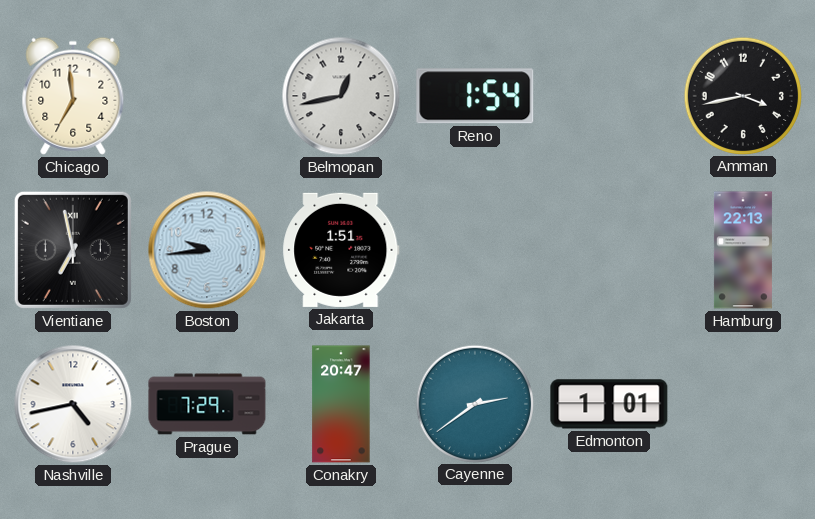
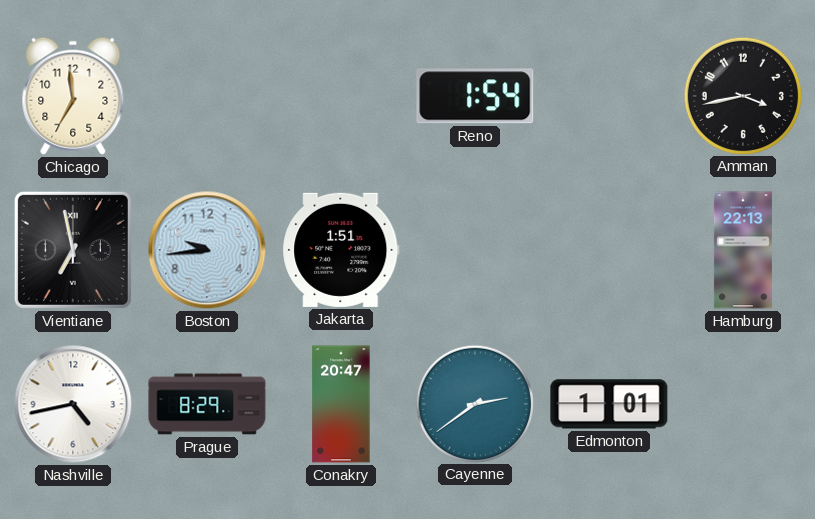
Belmopan: 12:43 -> none
Prague: 7:29 -> 8:29
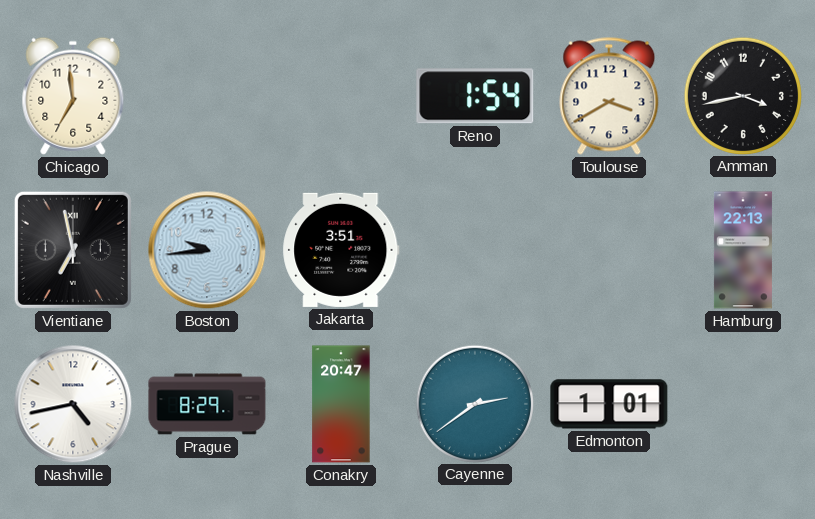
Toulouse: none -> 3:40
Jakarta: 1:51 -> 3:51
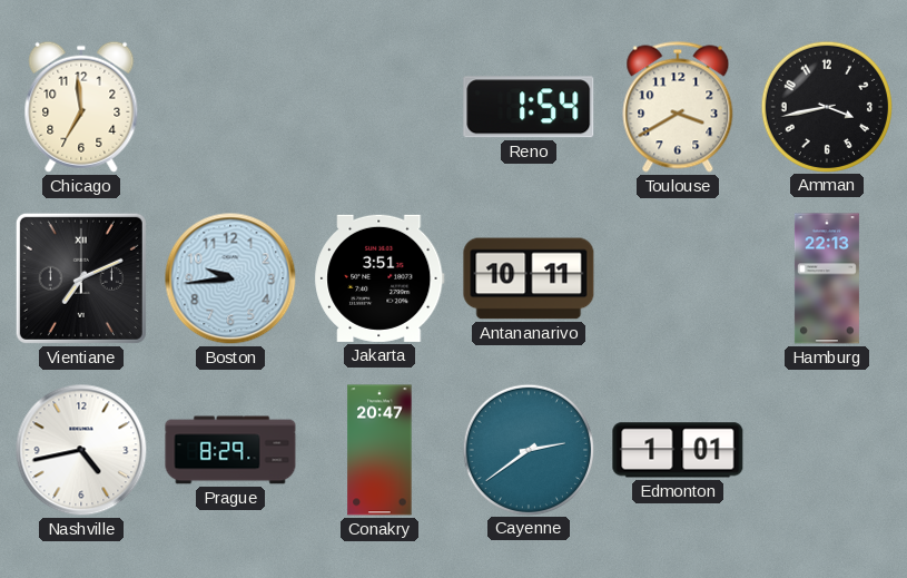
Vientiane: 6:58 -> 7:11
Antananarivo: none -> 10:11
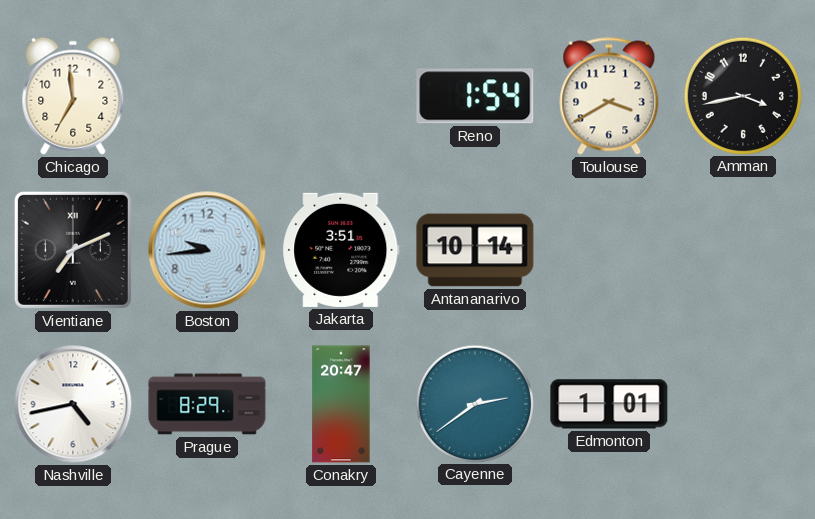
Antananarivo: 10:11 -> 10:14
Hamburg: 22:13 -> none
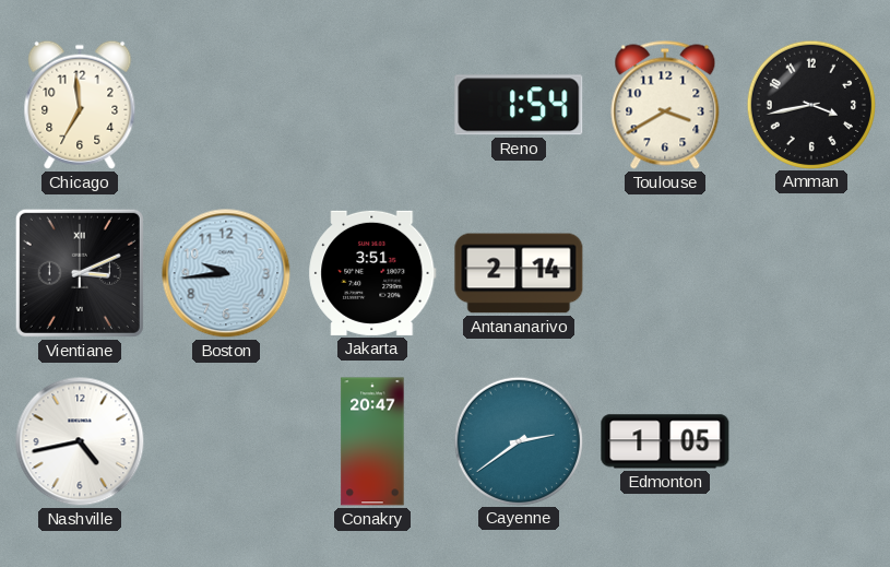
Vientiane: 7:11 -> 3:11
Antananarivo: 10:14 -> 2:14
Prague: 8:29 -> none
Edmonton: 1:01 -> 1:05
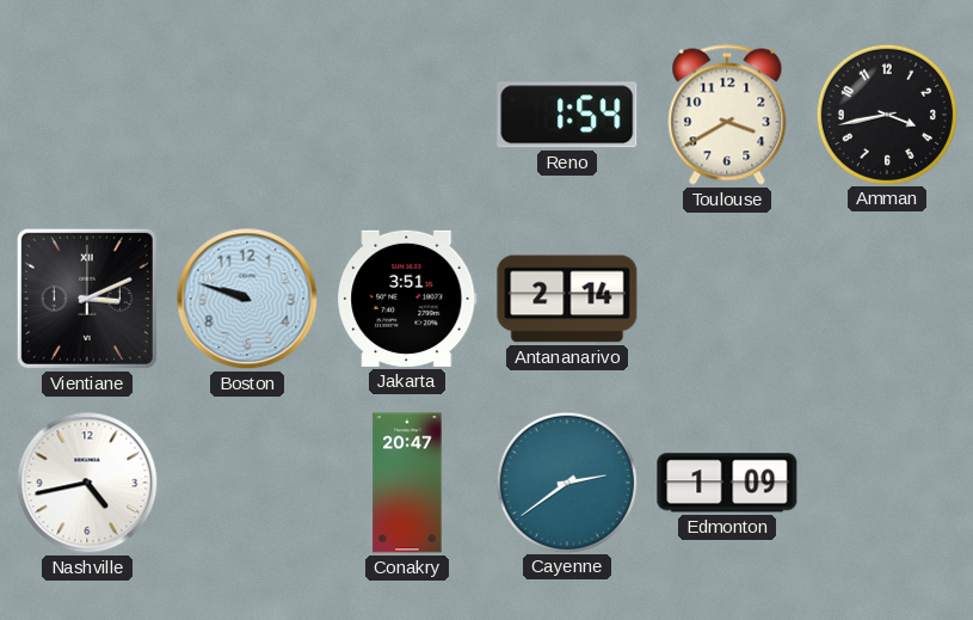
Chicago: 6:59 -> none
Boston: 9:44 -> 9:48
Edmonton: 1:05 -> 1:09
